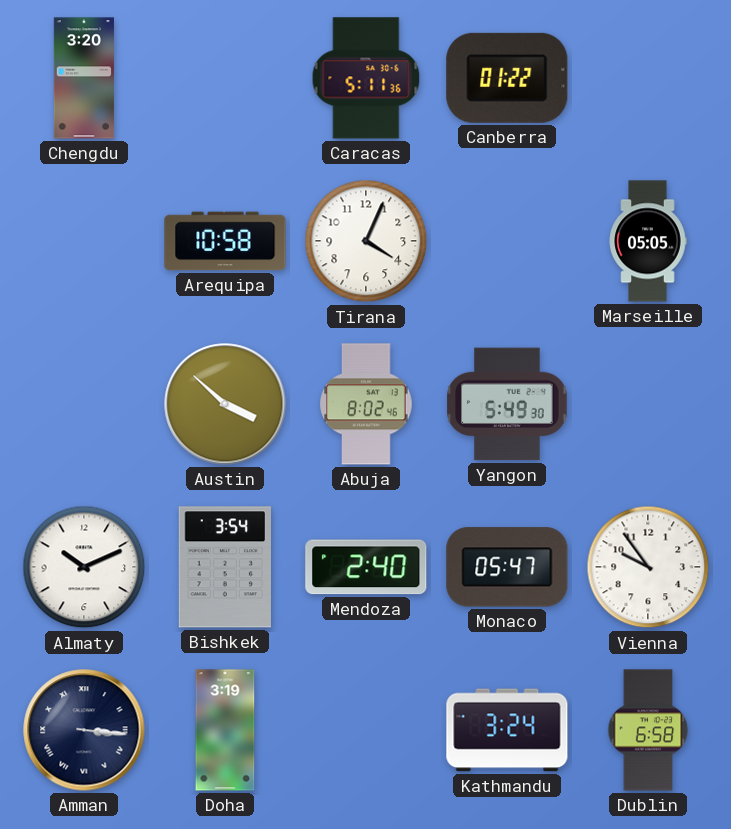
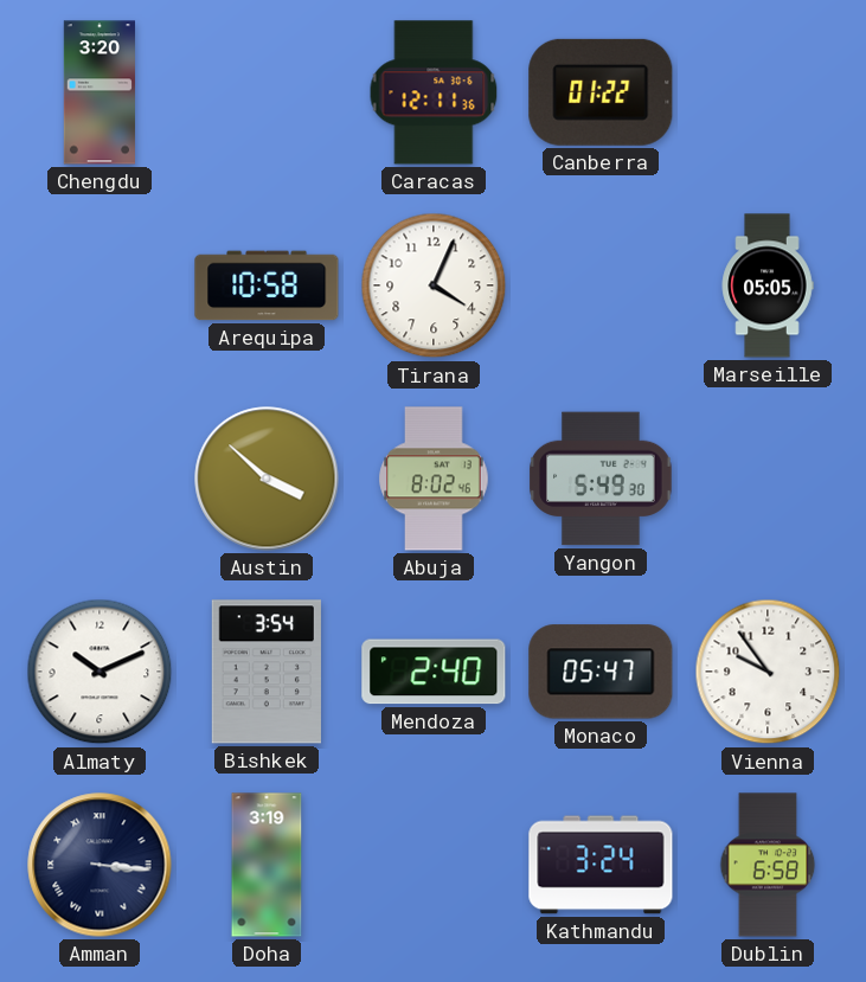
Caracas: 5:11 -> 12:11
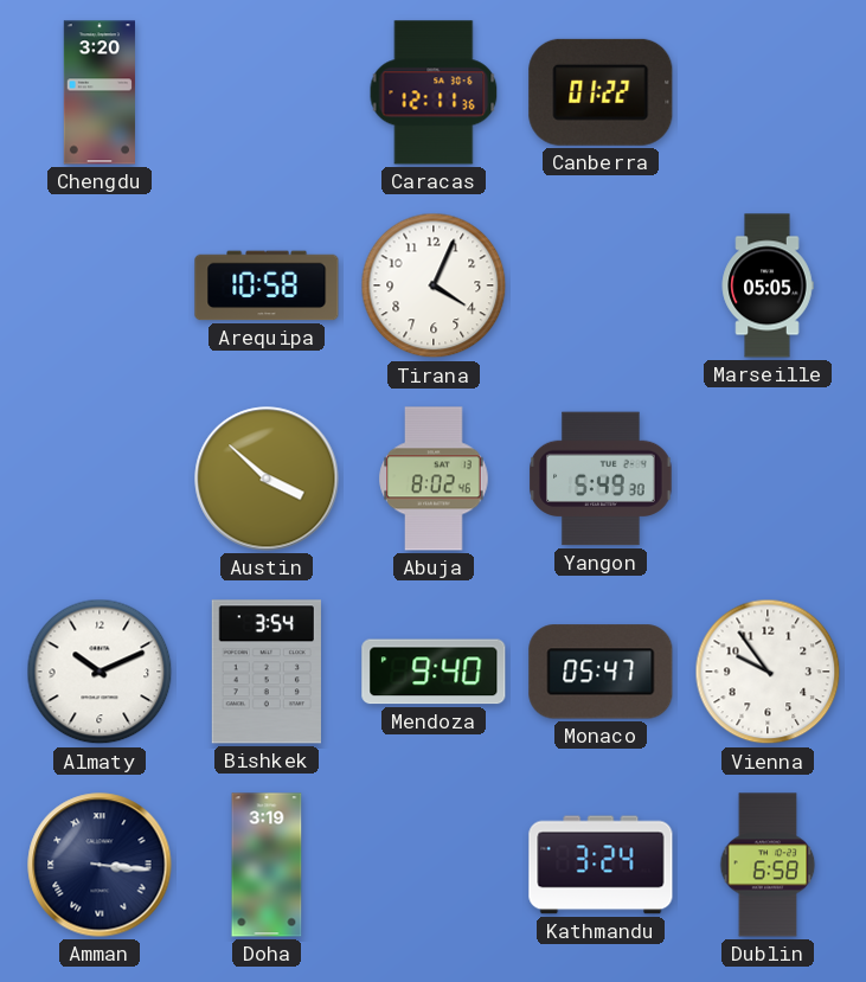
Mendoza: 2:40 -> 9:40
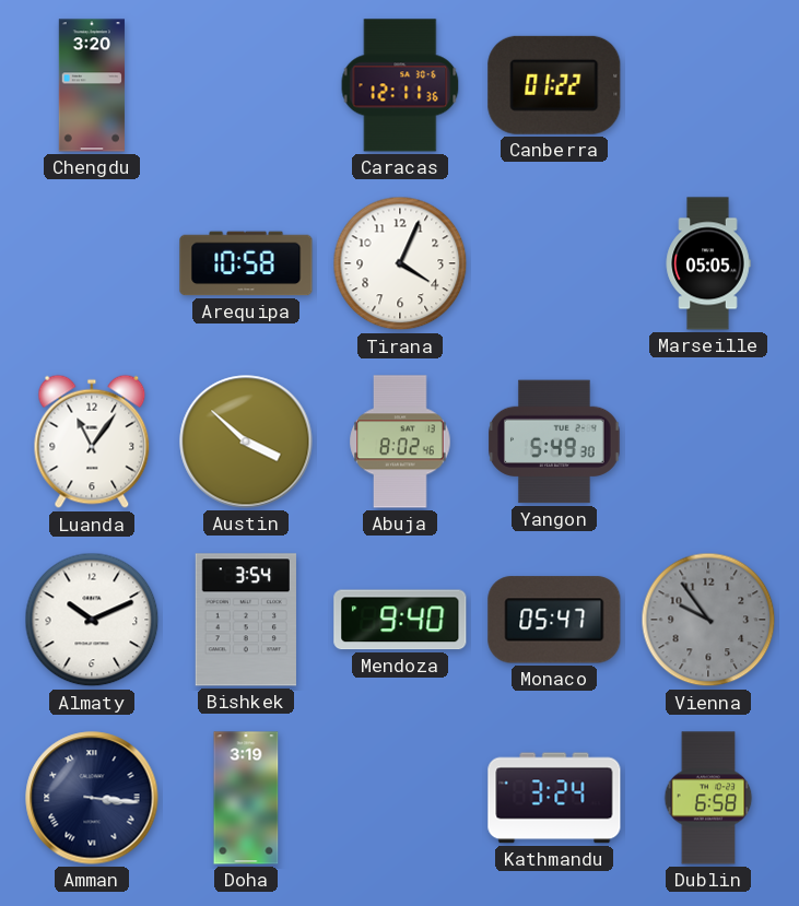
Luanda: none -> 11:06
Vienna dial: white -> grey
